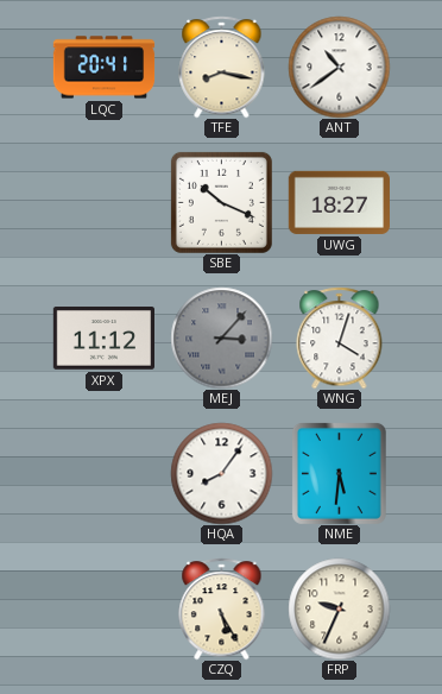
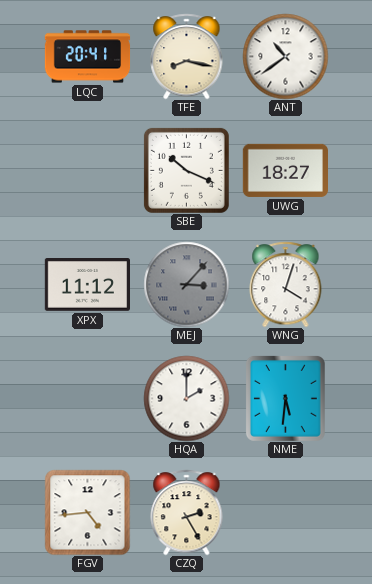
HQA: 8:06 -> 2:00
FGV: none -> 4:44
CZQ: 5:25 -> 2:25
FRP: 9:34 -> none
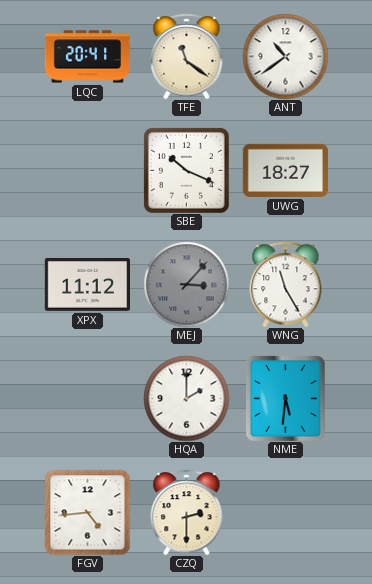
TFE: 8:17 -> 11:21
WNG: 4:03 -> 11:25
CZQ: 2:25 -> 2:30
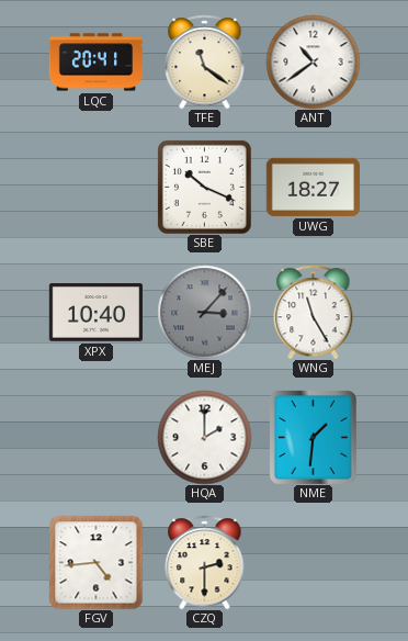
XPX: 11:12 -> 10:40
NME: 5:31 -> 1:31
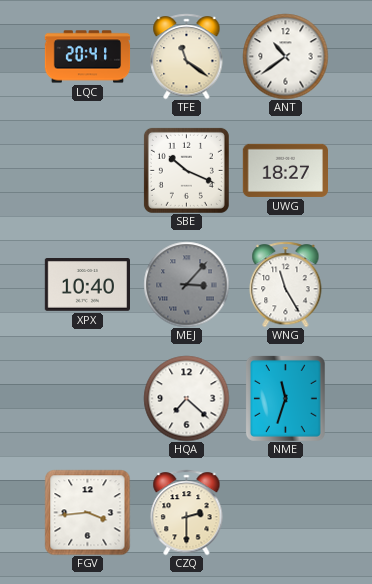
HQA: 2:00 -> 7:22
NME: 1:31 -> 11:33
FGV: 4:44 -> 3:44
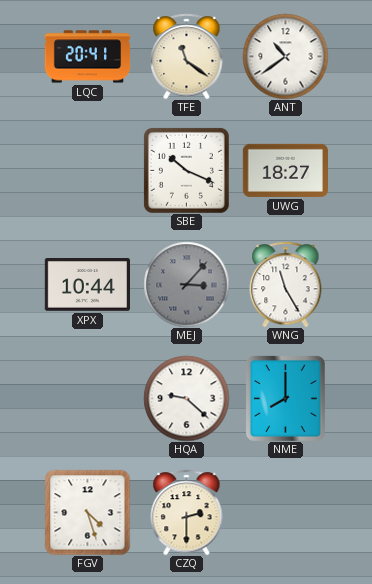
XPX: 10:40 -> 10:44
HQA: 7:22 -> 9:22
NME: 11:33 -> 8:00
FGV: 3:44 -> 4:27
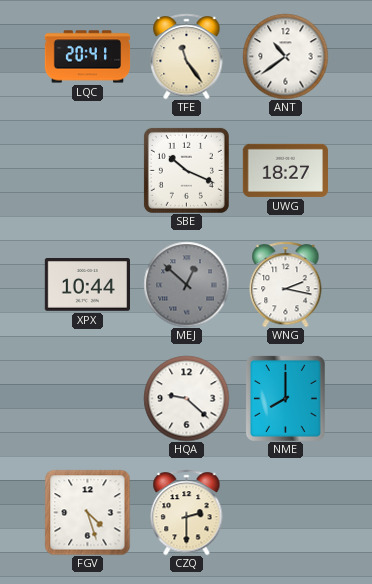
TFE: 11:21 -> 11:24
MEJ: 3:07 -> 12:52
WNG: 11:25 -> 2:17
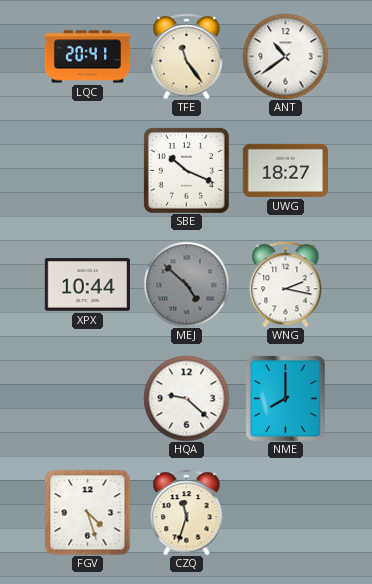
MEJ: 12:52 -> 4:52
CZQ: 2:30 -> 11:33
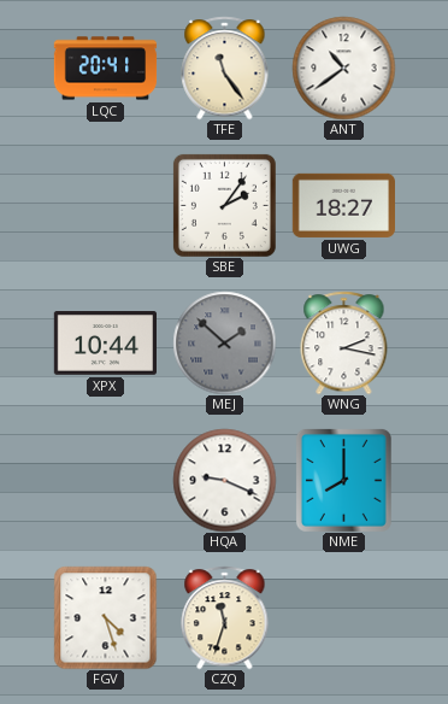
SBE: 10:19 -> 2:06
MEJ: 4:52 -> 1:52
HQA: 9:22 -> 9:19
